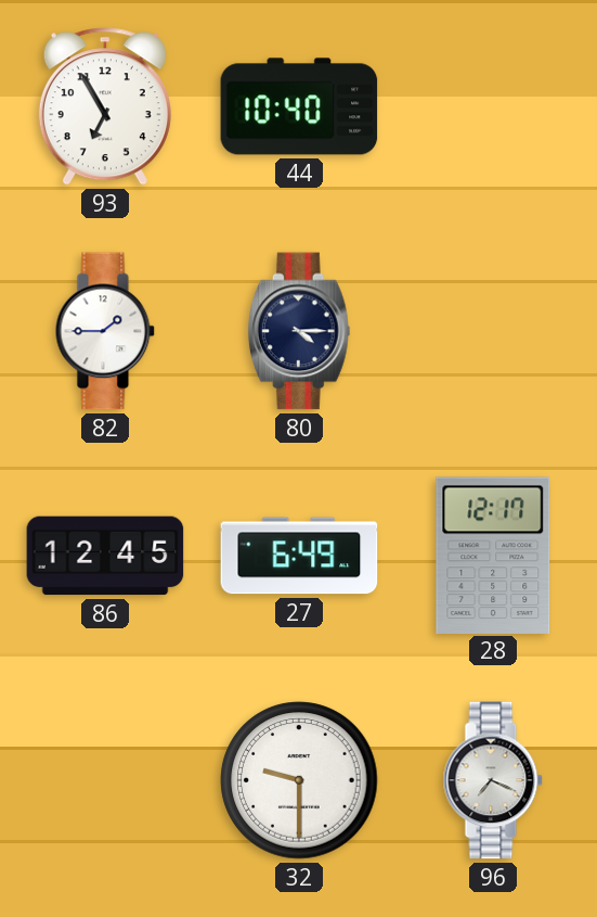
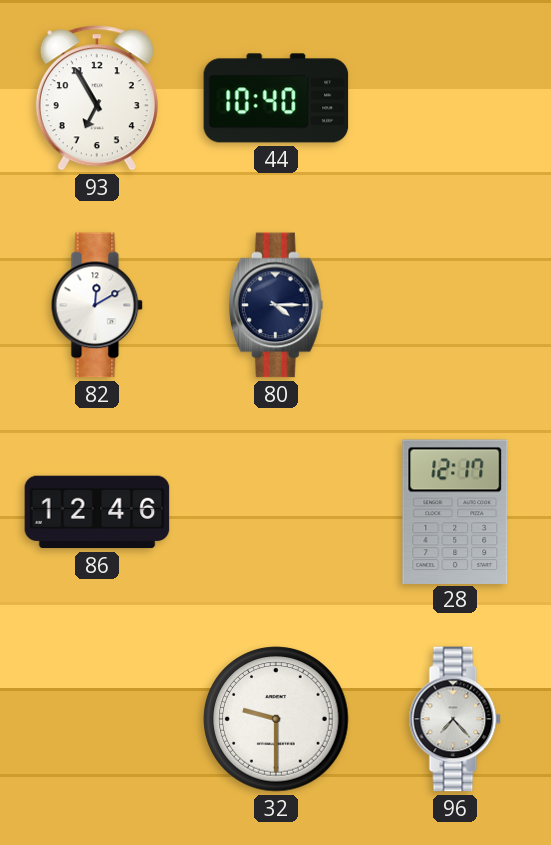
82: 1:45 -> 12:10
86: 12:45 -> 12:46
27: 6:49 -> none
96: 7:19 -> 7:23
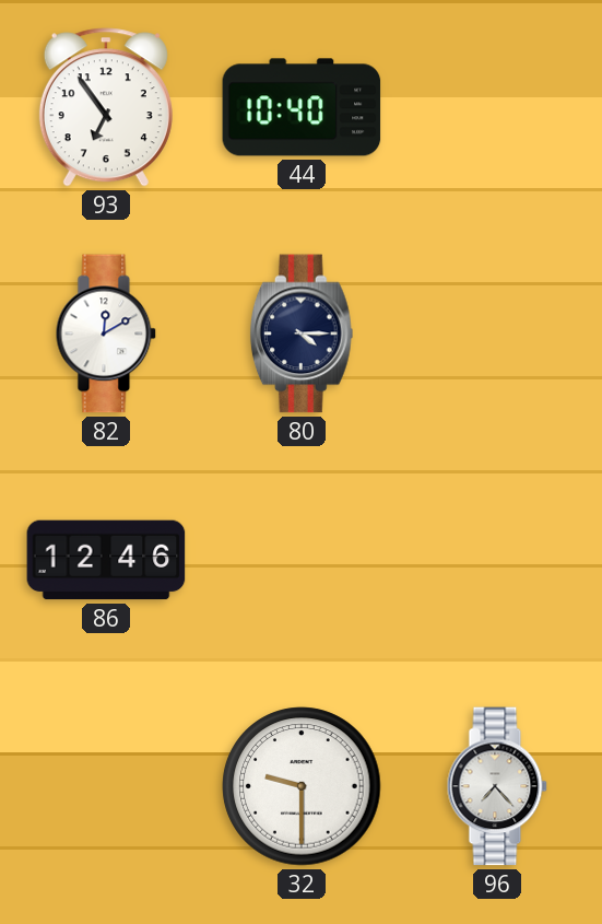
93: 6:55 -> 6:54
28: 12:17 -> none
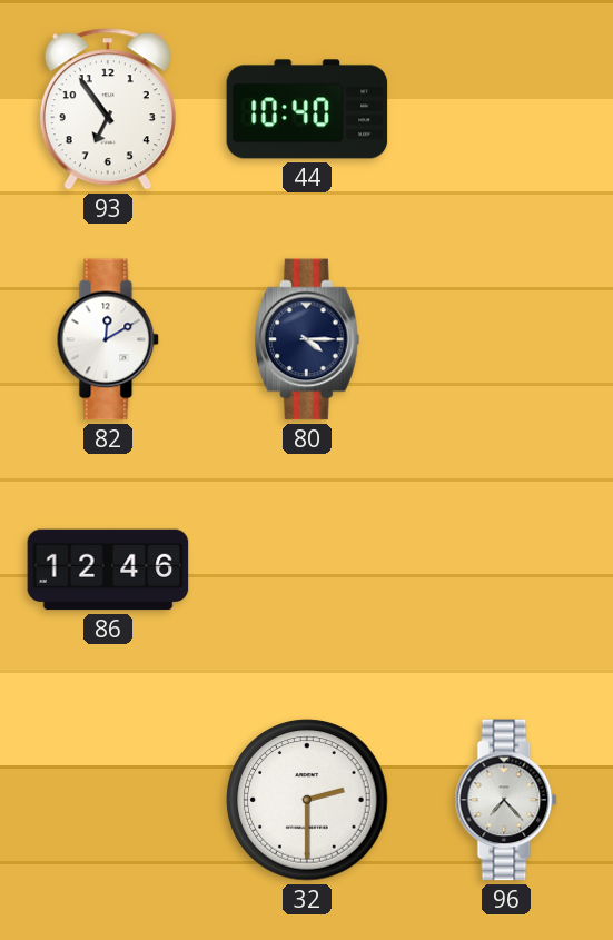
32: 9:30 -> 2:30
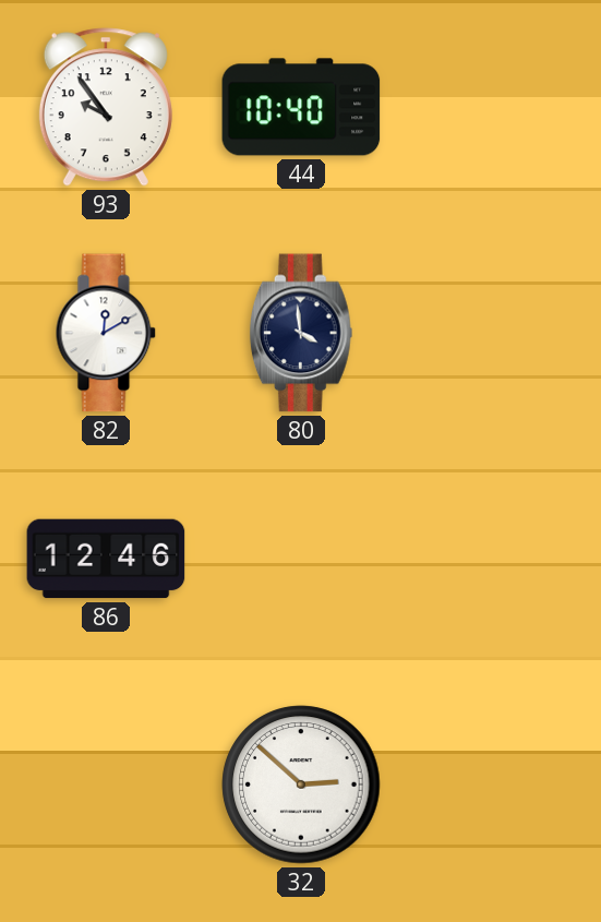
93: 6:54 -> 9:54
80: 4:15 -> 3:59
32: 2:30 -> 2:52
96: 7:23 -> none
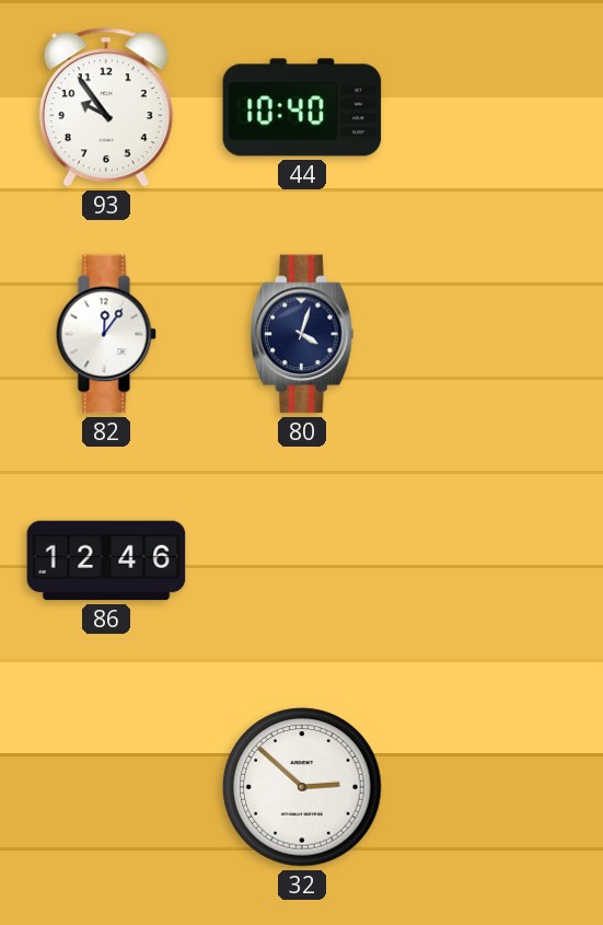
82: 12:10 -> 12:06
80: 3:59 -> 4:03
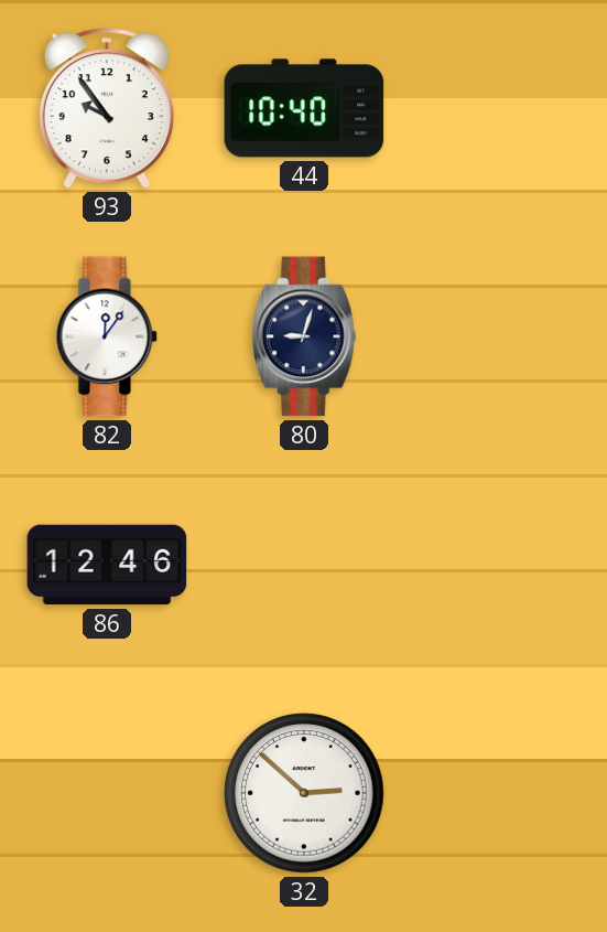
80: 4:03 -> 9:03
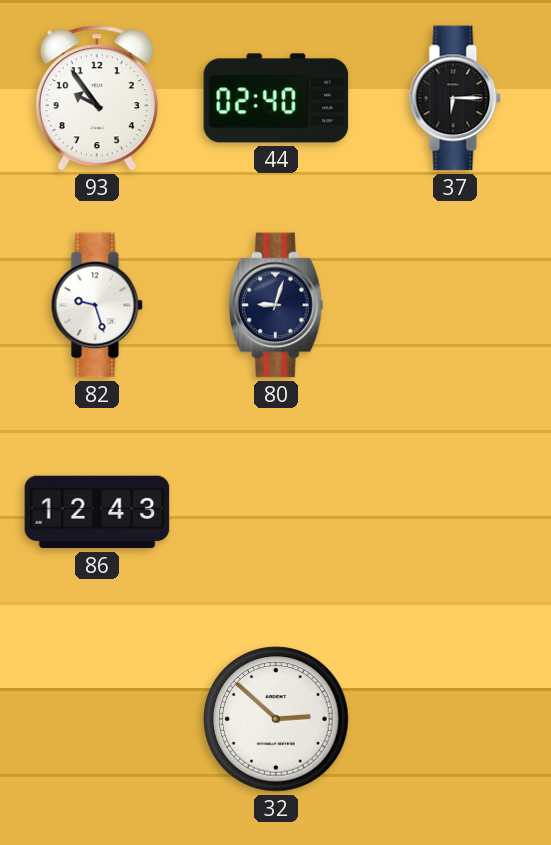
44: 10:40 -> 02:40
37: none -> 6:15
82: 12:06 -> 9:27
86: 12:46 -> 12:43
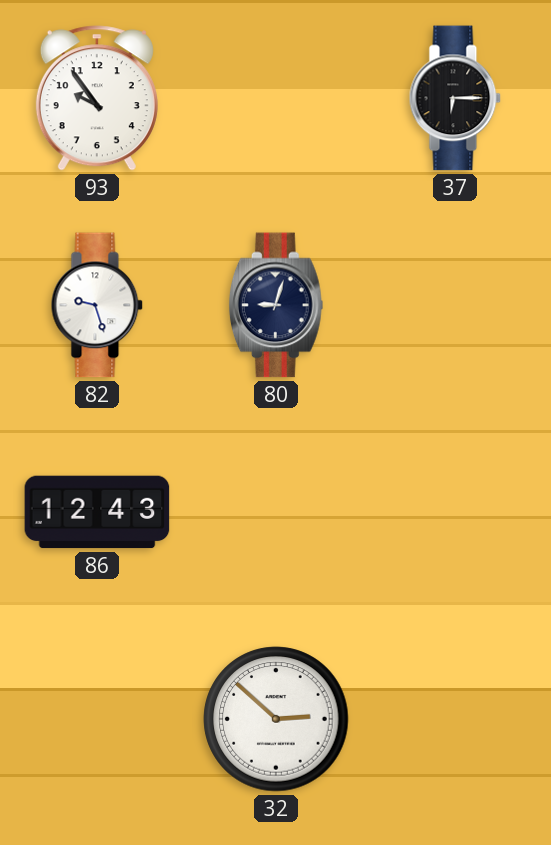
44: 02:40 -> none
